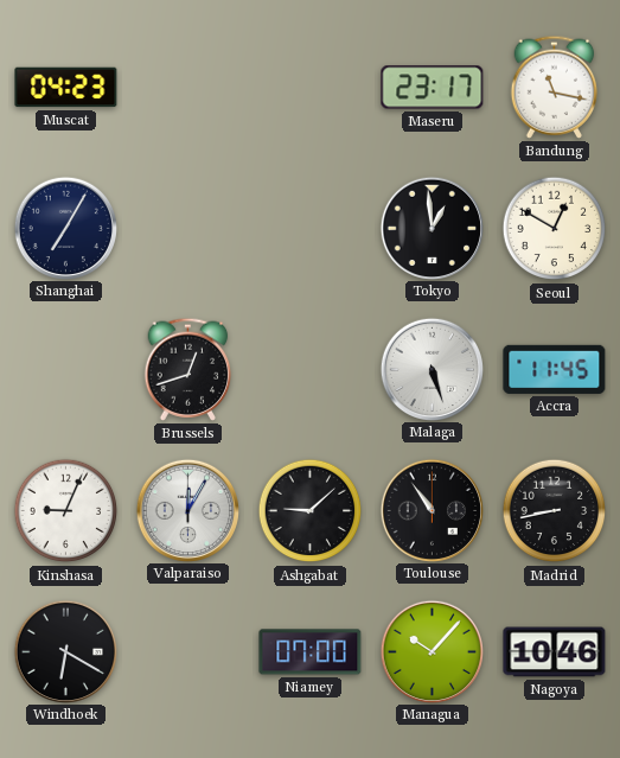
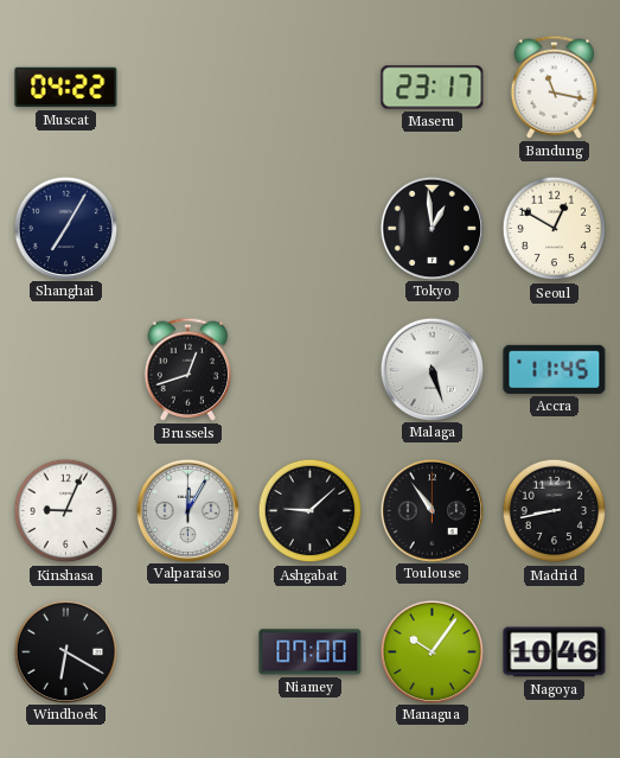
Muscat: 04:23 -> 04:22
Managua: 10:07 -> 10:06
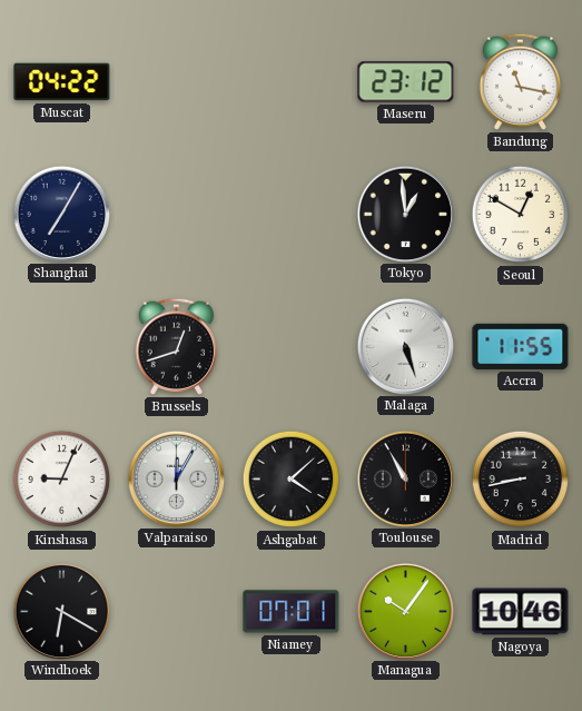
Maseru: 23:17 -> 23:12
Accra: 11:45 -> 11:55
Ashgabat: 9:08 -> 4:08
Toulouse: 10:54 -> 10:55
Niamey: 07:00 -> 07:01
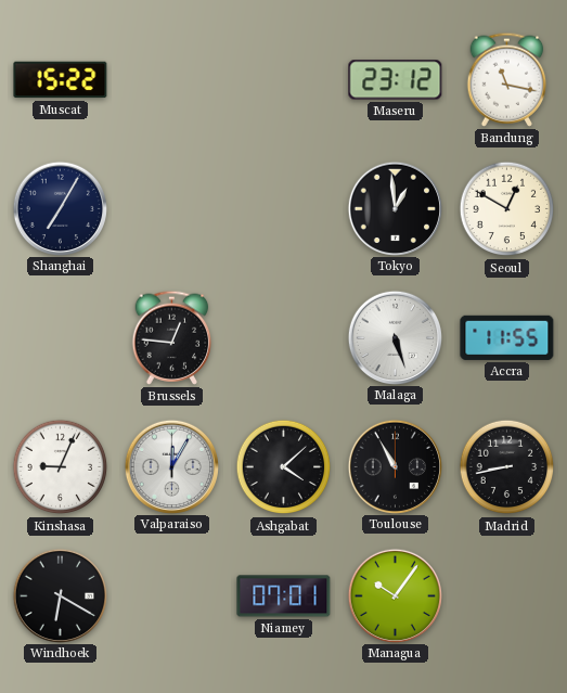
Muscat: 04:22 -> 15:22
Brussels: 12:42 -> 12:46
Nagoya: 10:46 -> none
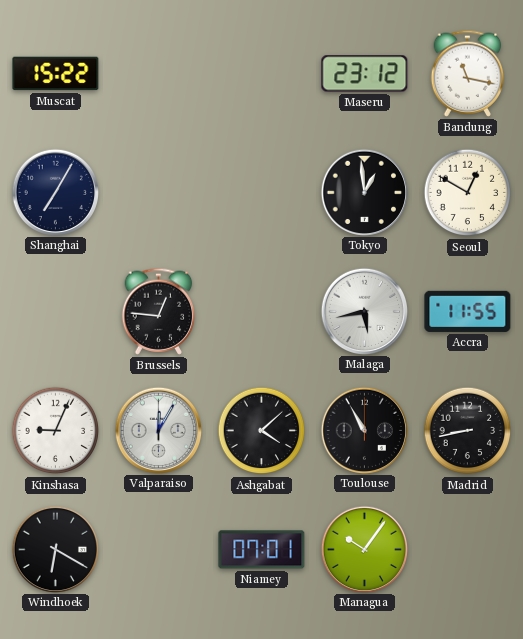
Malaga: 5:27 -> 5:43
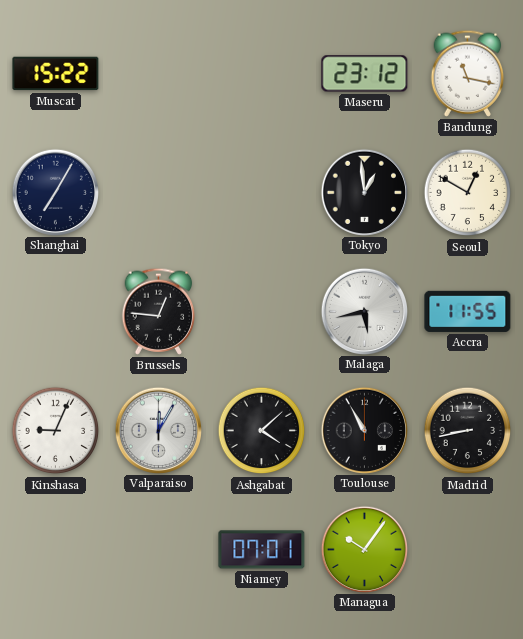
Windhoek: 6:20 -> none
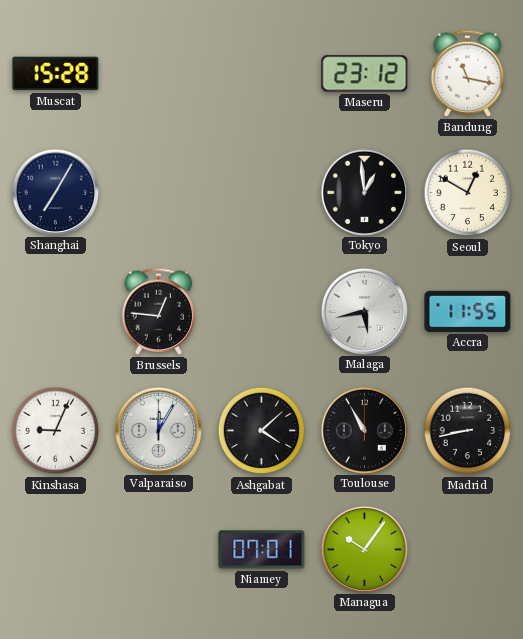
Muscat: 15:22 -> 15:28
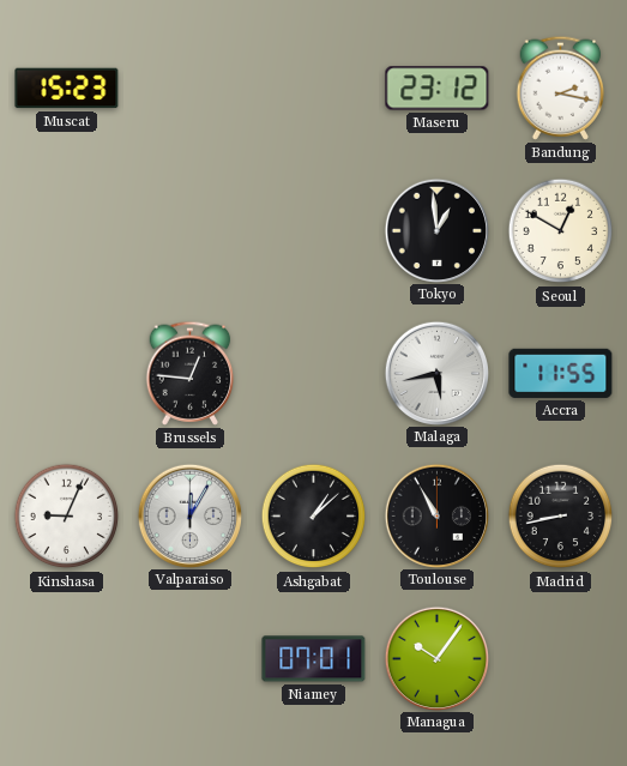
Muscat: 15:28 -> 15:23
Bandung: 11:17 -> 2:17
Shanghai: 7:05 -> none
Ashgabat: 4:08 -> 1:08
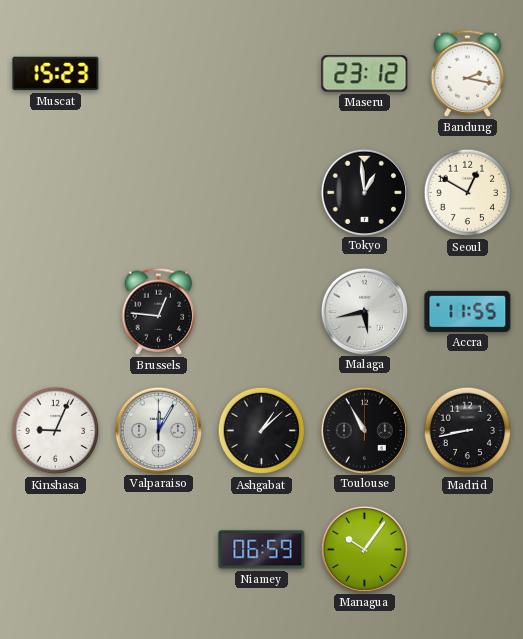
Niamey: 07:01 -> 06:59
